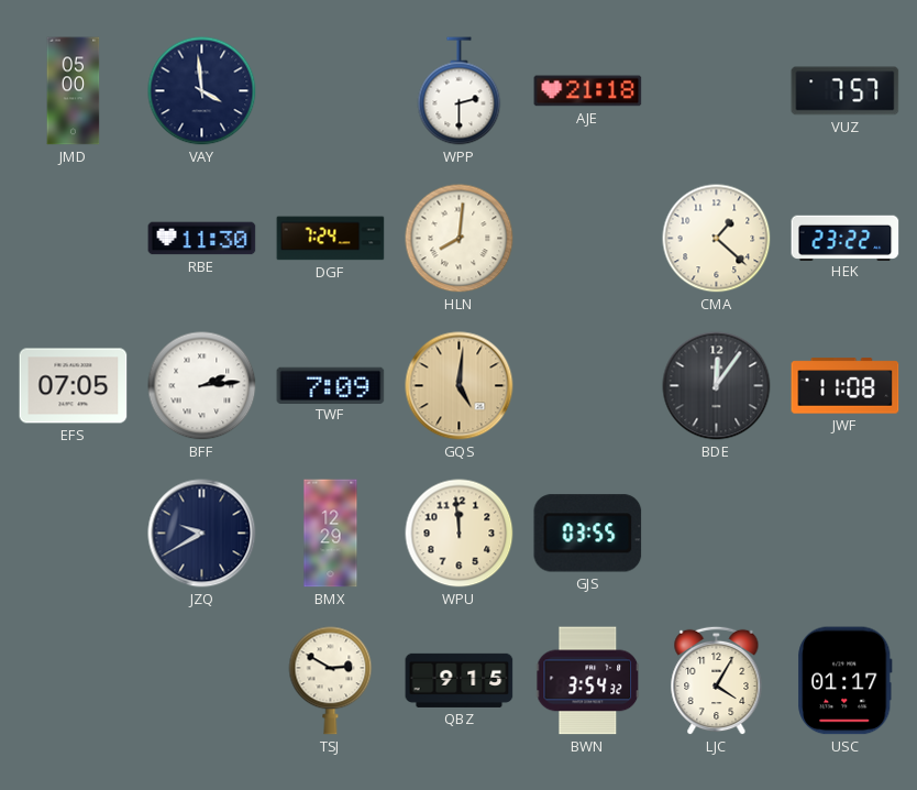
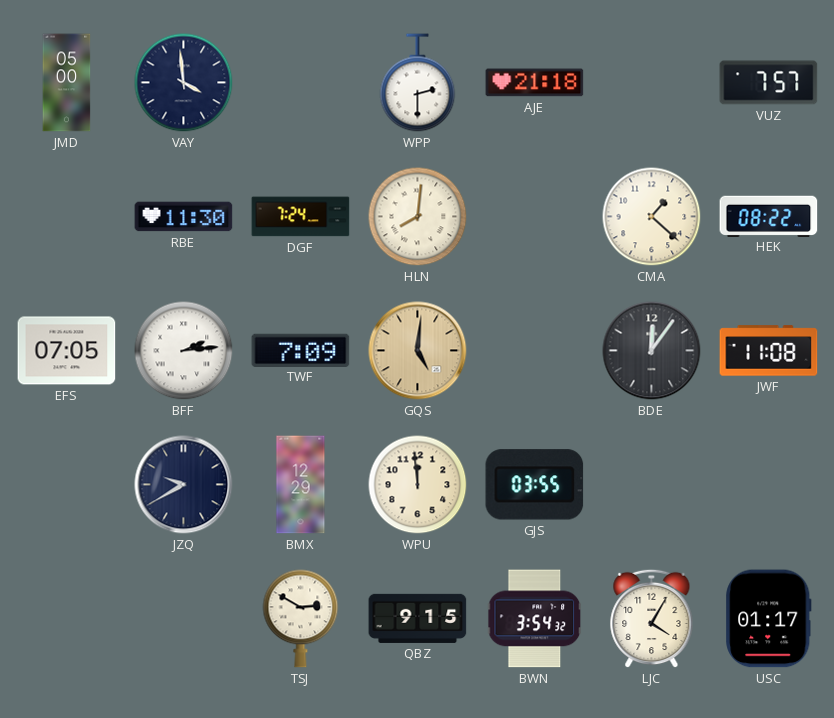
HEK: 23:22 -> 08:22
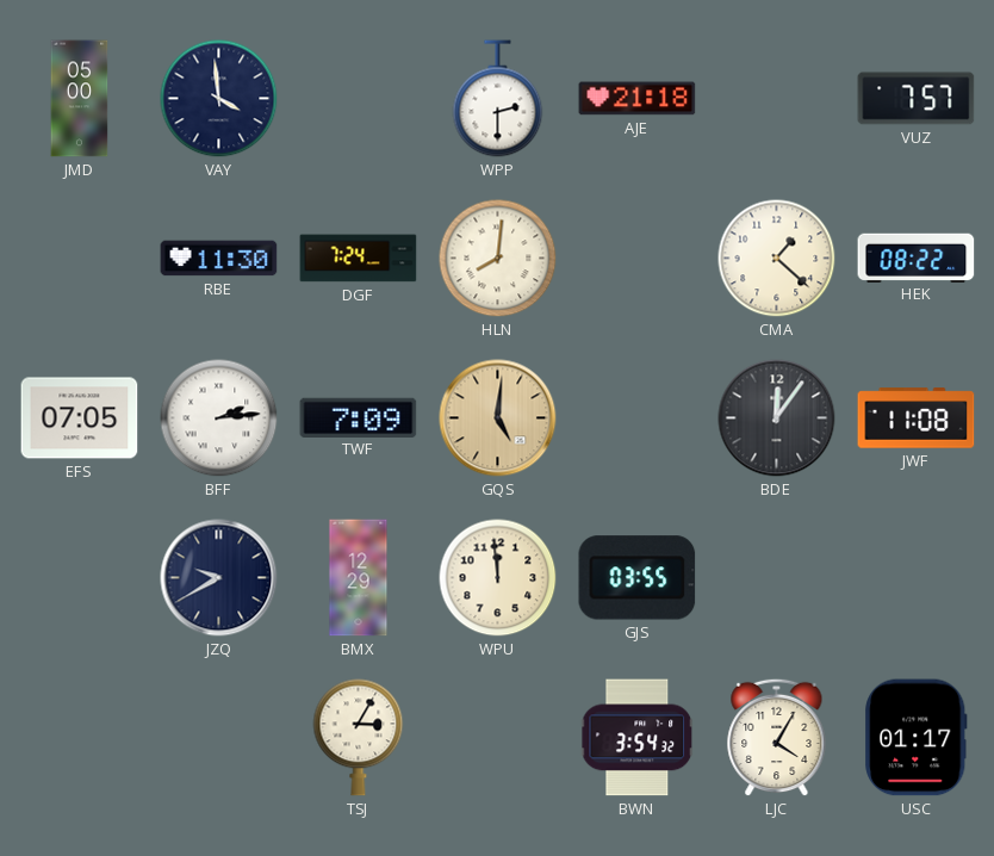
TSJ: 2:50 -> 3:05
QBZ: 9:15 -> none
